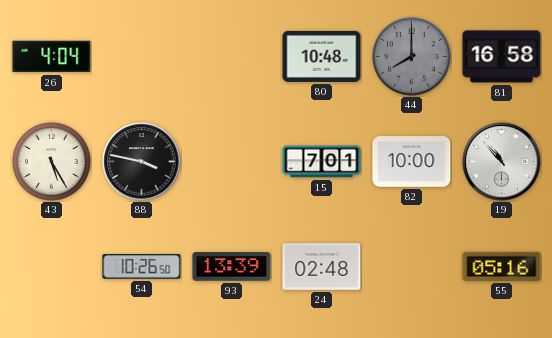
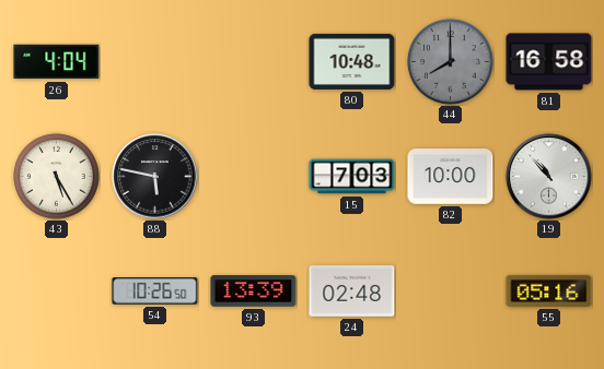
88: 3:47 -> 5:47
15: 7:01 -> 7:03
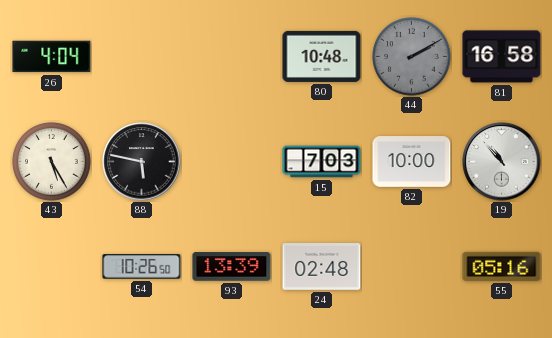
44: 8:00 -> 2:10
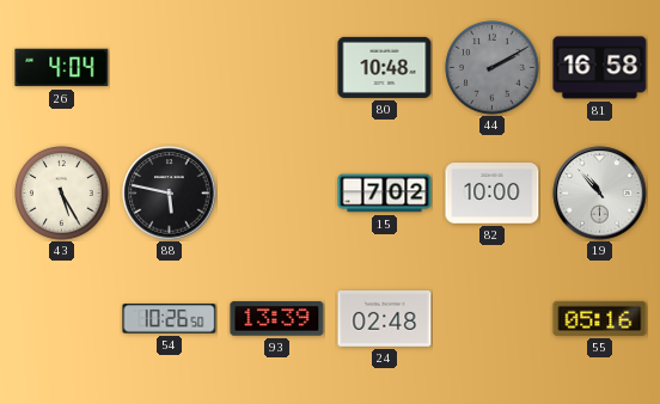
15: 7:03 -> 7:02
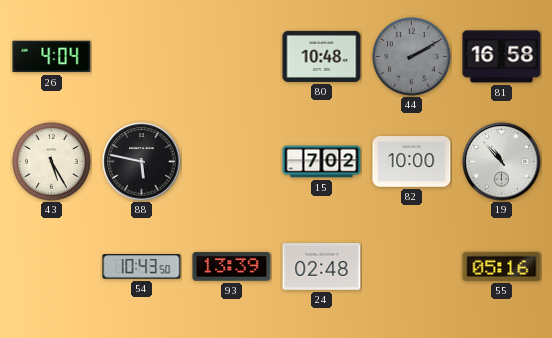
54: 10:26 -> 10:43
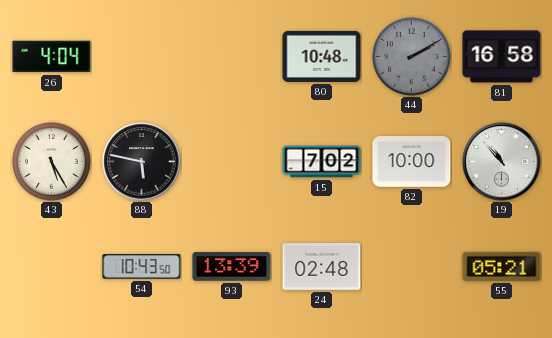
55: 05:16 -> 05:21
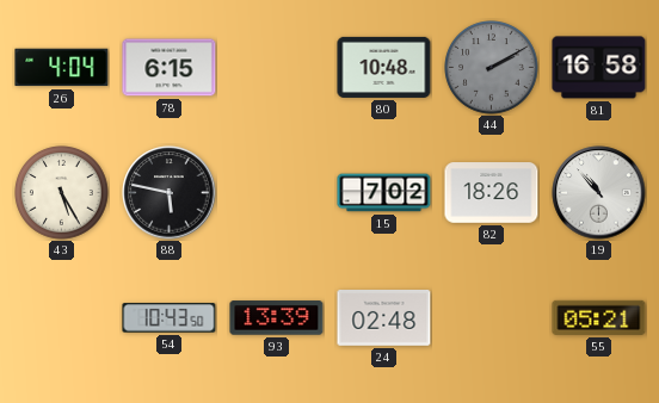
78: none -> 6:15
82: 10:00 -> 18:26
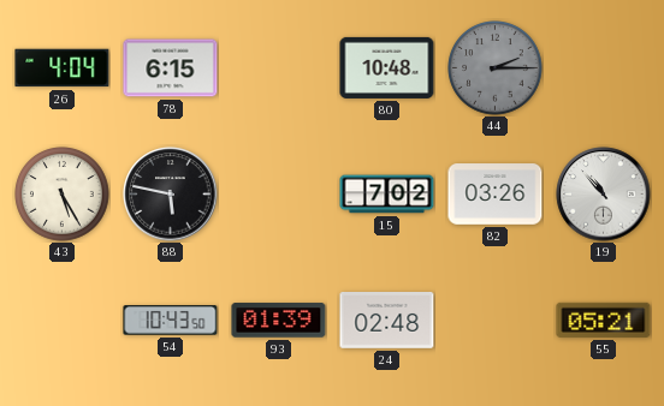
44: 2:10 -> 2:15
81: 16:58 -> none
82: 18:26 -> 03:26
93: 13:39 -> 01:39
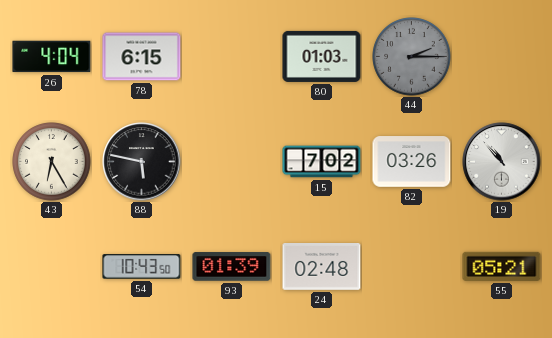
80: 10:48 -> 01:03
43: 5:25 -> 6:25
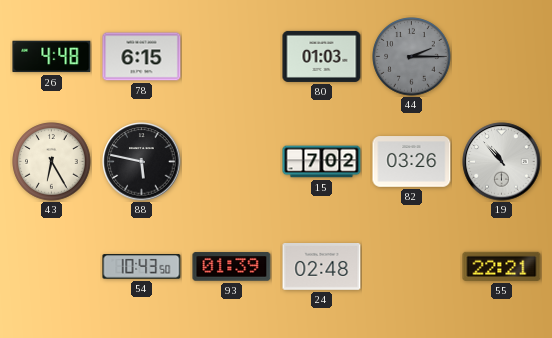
26: 4:04 -> 4:48
55: 05:21 -> 22:21
